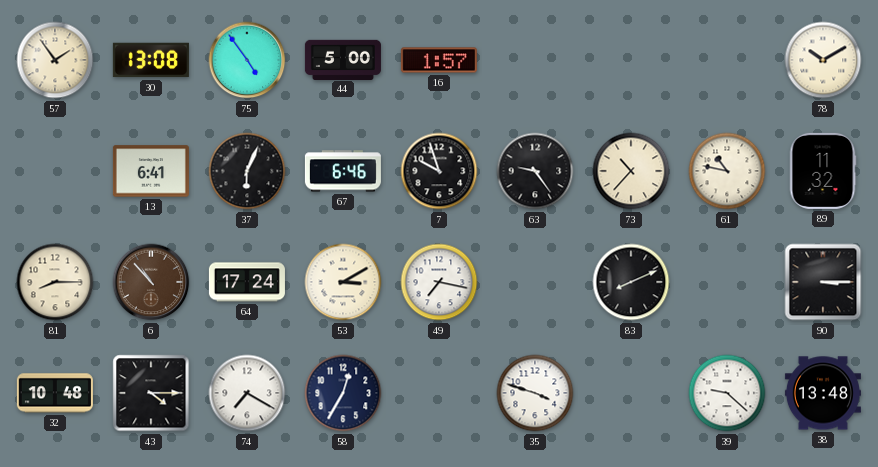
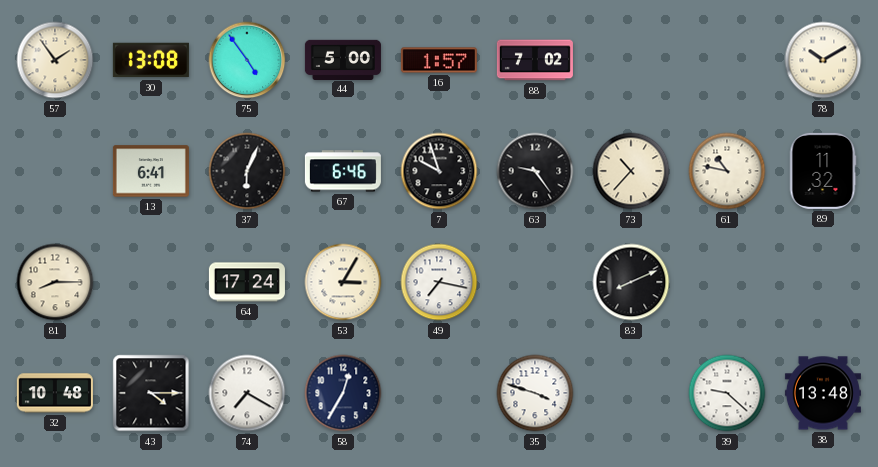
88: none -> 7:02
6: 10:53 -> none
53: 3:10 -> 3:05
90: 3:15 -> none
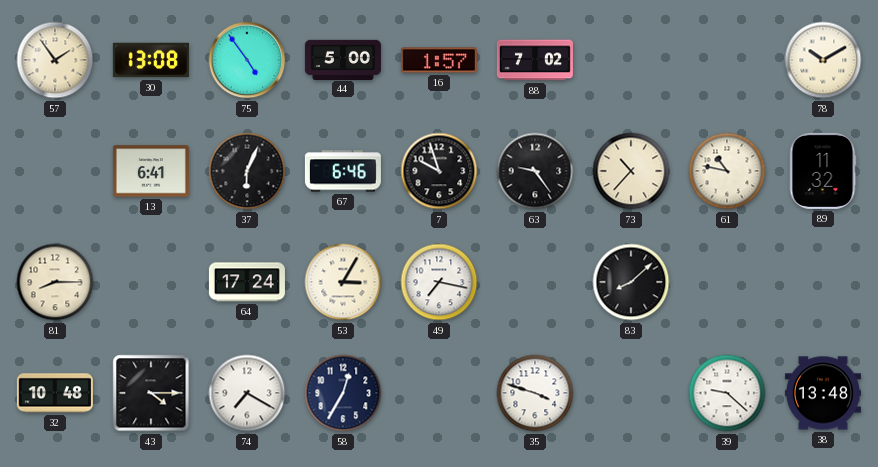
83: 8:11 -> 8:08
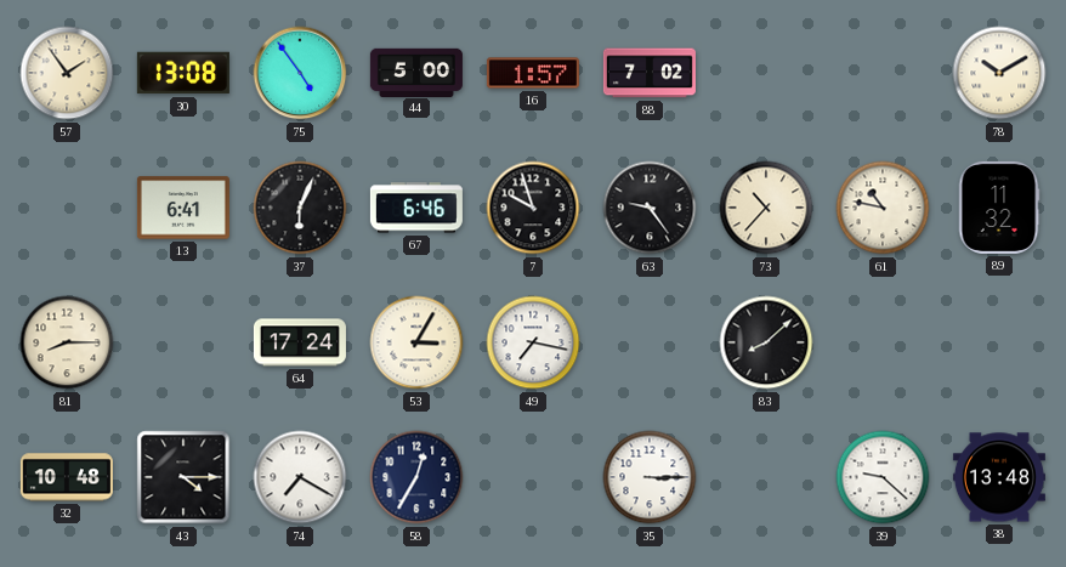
35: 3:48 -> 3:15
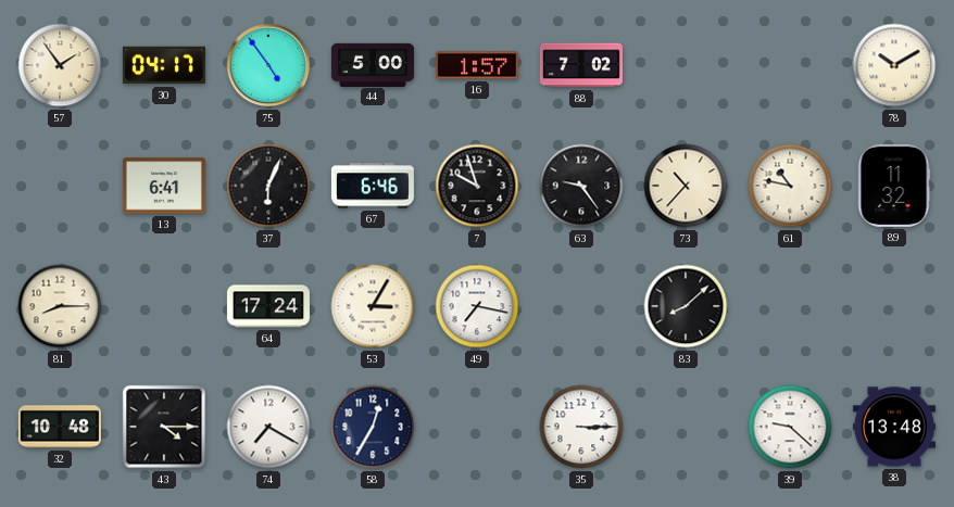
30: 13:08 -> 04:17
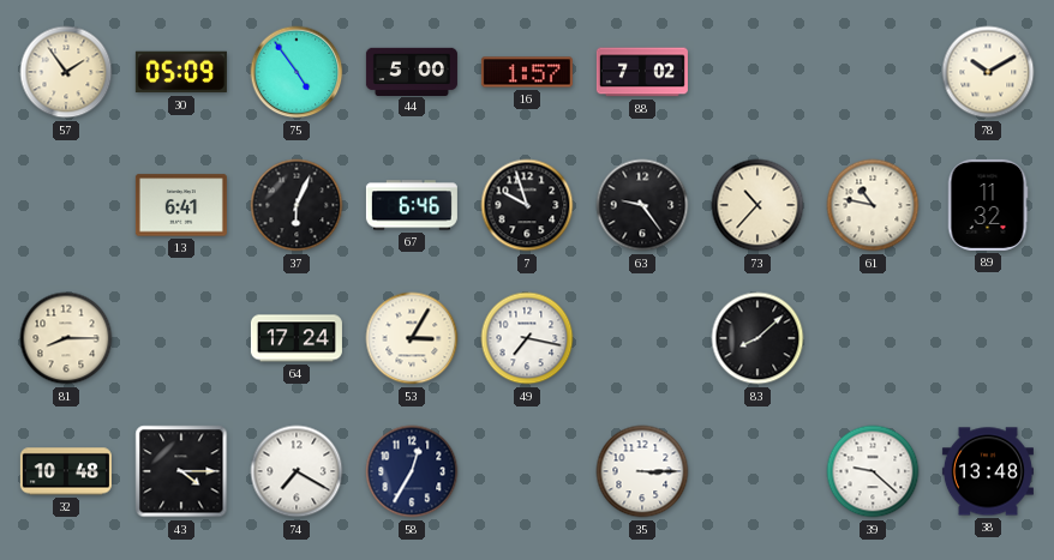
30: 04:17 -> 05:09
